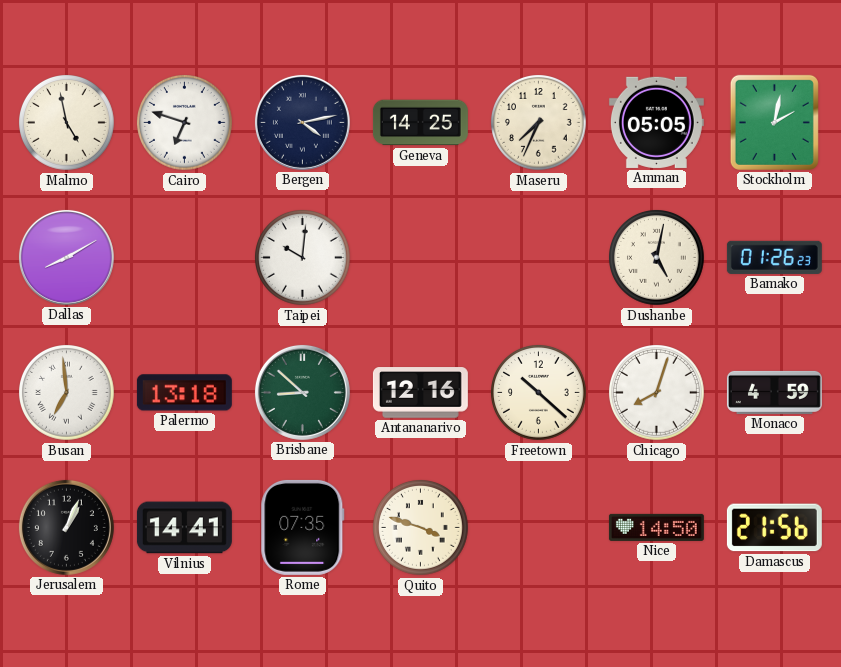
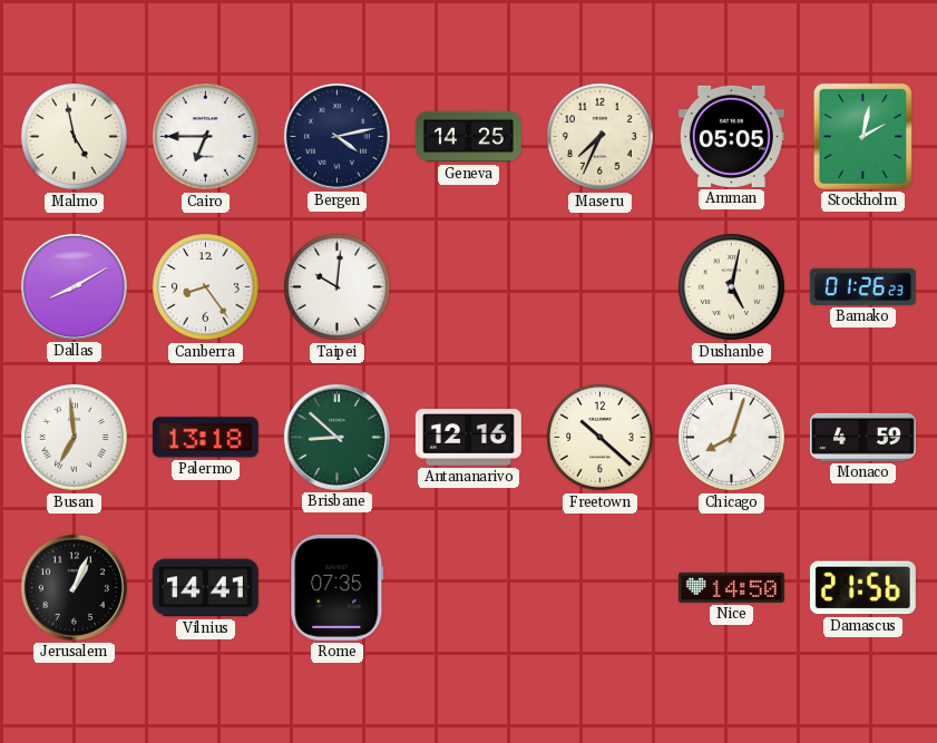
Cairo: 6:48 -> 6:45
Canberra: none -> 8:24
Quito: 3:48 -> none
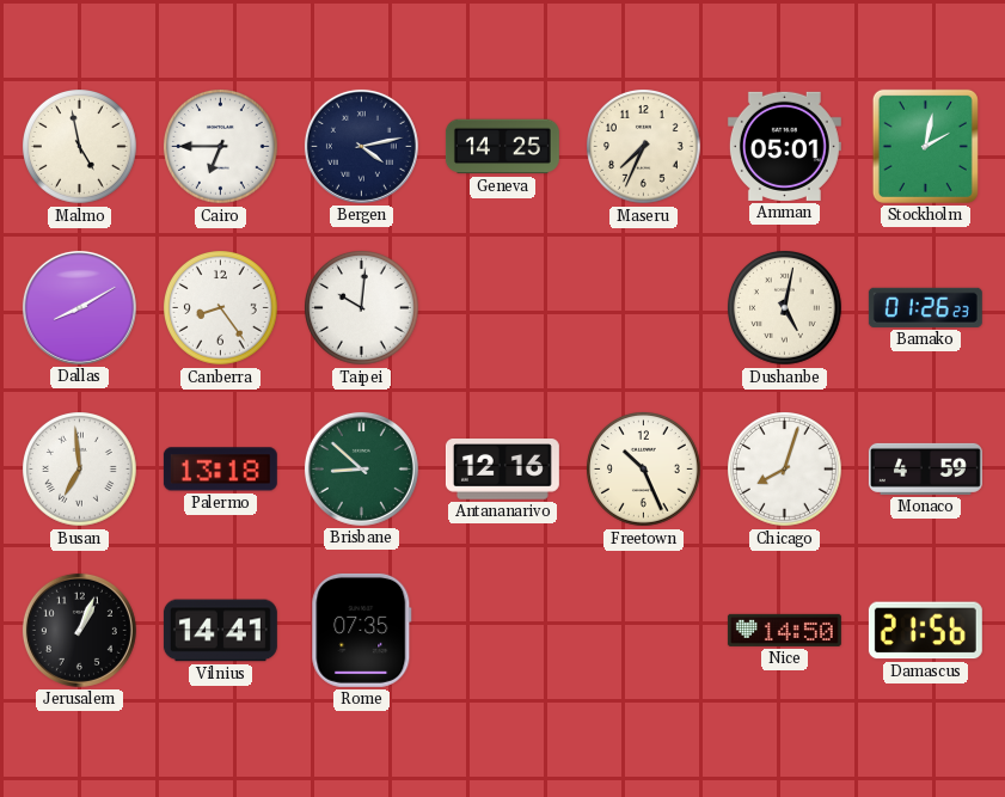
Amman: 05:05 -> 05:01
Freetown: 10:22 -> 10:26
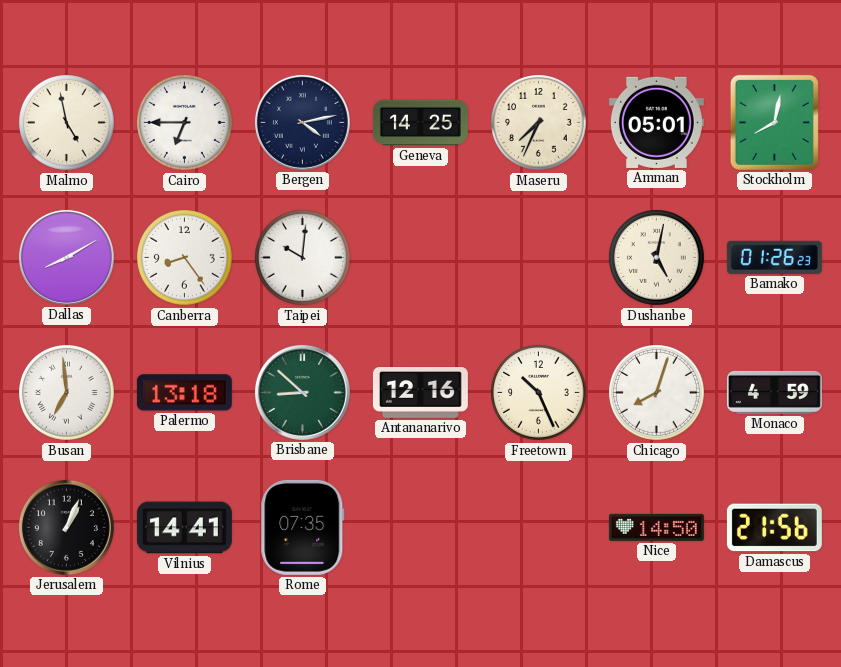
Stockholm: 2:02 -> 8:02
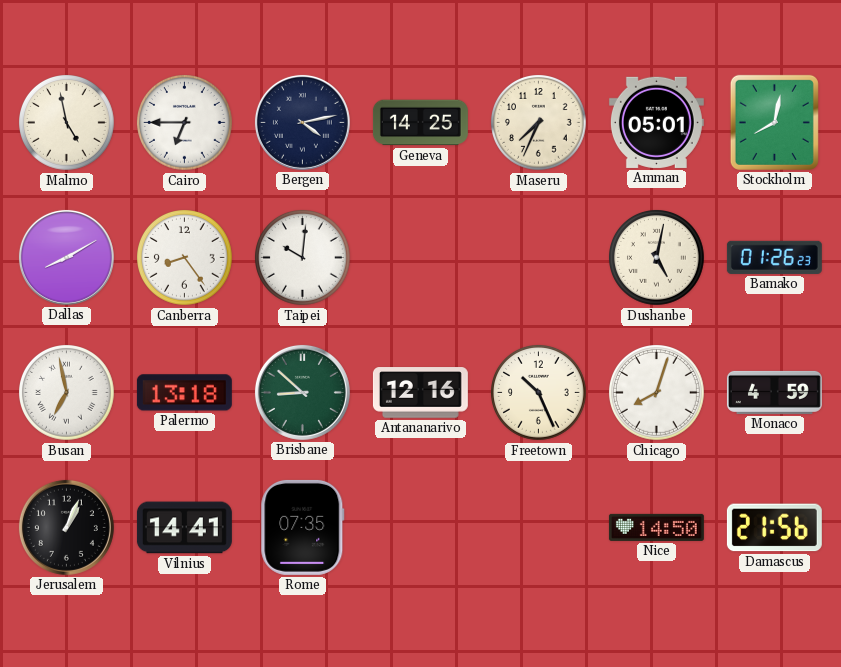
Busan: 6:59 -> 6:58
